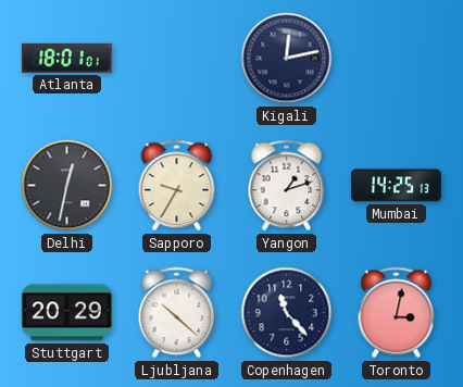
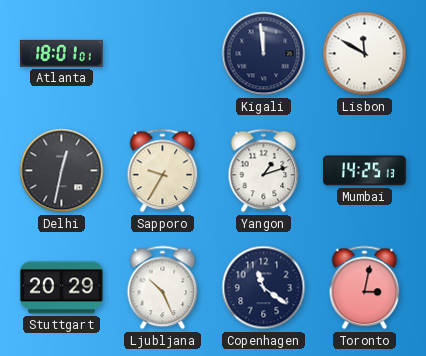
Kigali: 12:13 -> 11:59
Lisbon: none -> 11:50
Ljubljana: 10:22 -> 10:26
Copenhagen: 11:23 -> 11:21
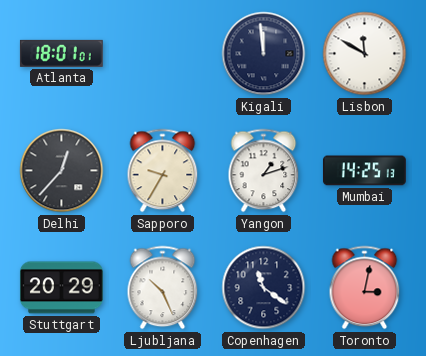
Delhi: 12:32 -> 12:37
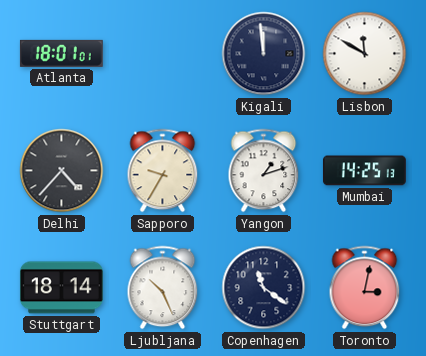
Delhi: 12:37 -> 4:37
Stuttgart: 20:29 -> 18:14
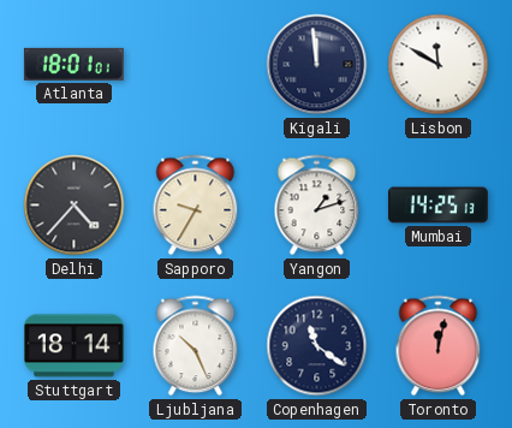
Toronto: 3:02 -> 12:02
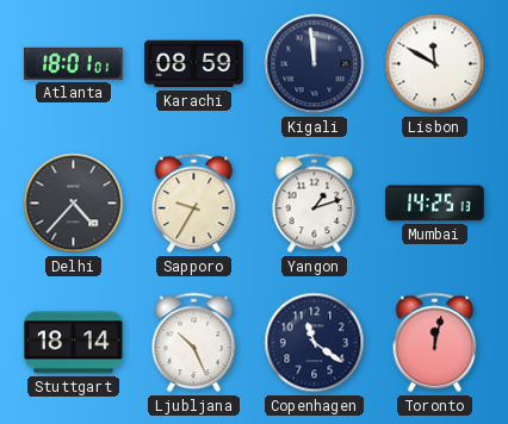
Karachi: none -> 08:59
